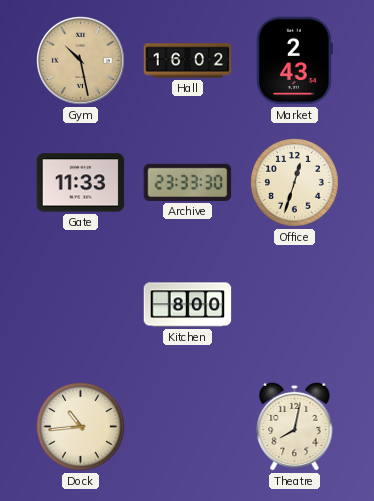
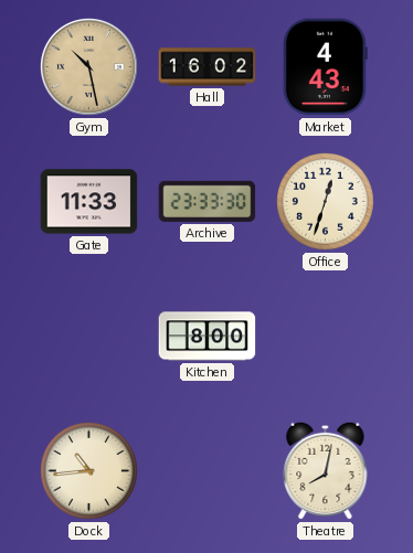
Market: 2:43 -> 4:43
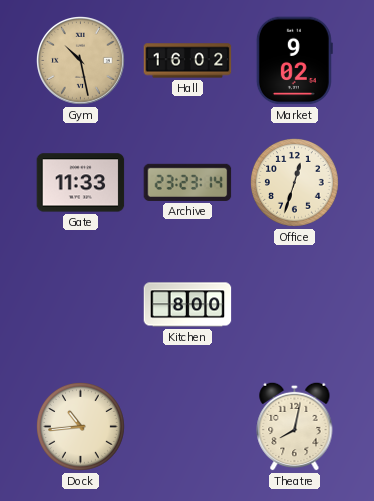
Market: 4:43 -> 9:02
Archive: 23:33 -> 23:23
